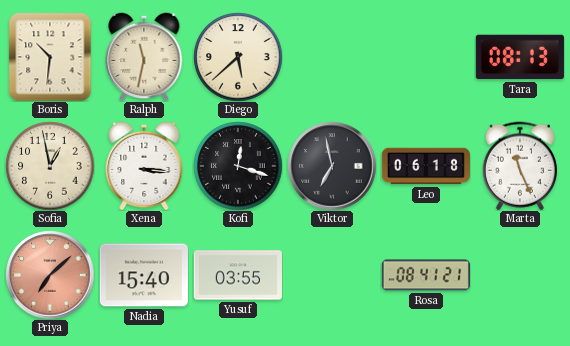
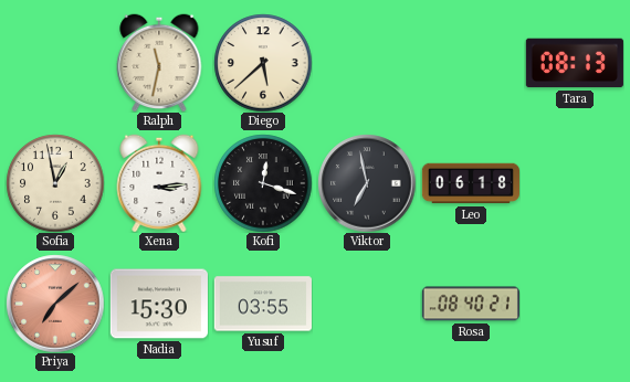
Boris: 10:31 -> none
Xena: 3:16 -> 3:14
Marta: 11:26 -> none
Nadia: 15:40 -> 15:30
Rosa: 08:41 -> 08:40
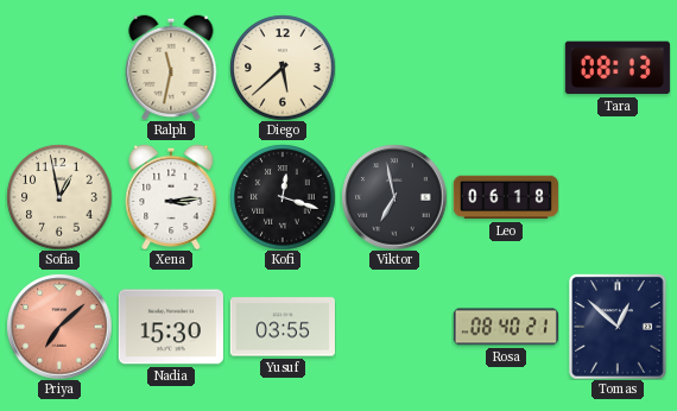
Tomas: none -> 12:52
